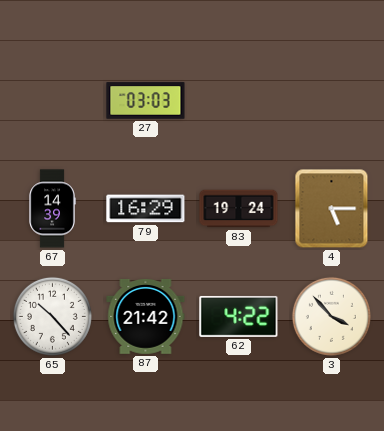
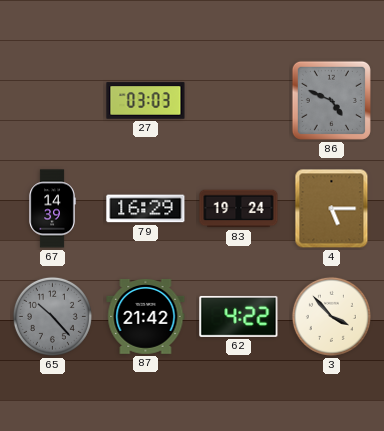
86: none -> 4:49
65 dial: white -> grey
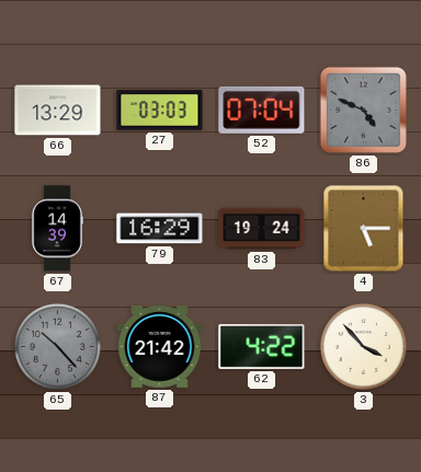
66: none -> 13:29
52: none -> 07:04
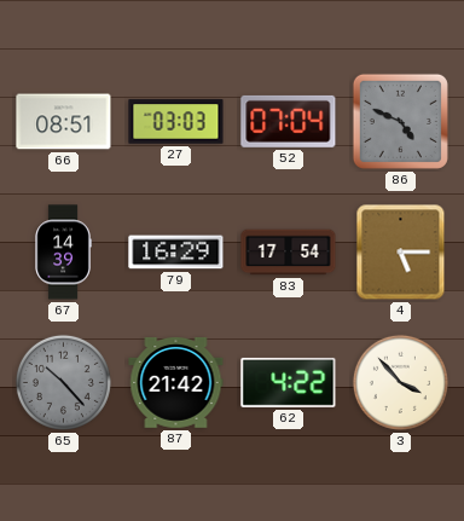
66: 13:29 -> 08:51
83: 19:24 -> 17:54
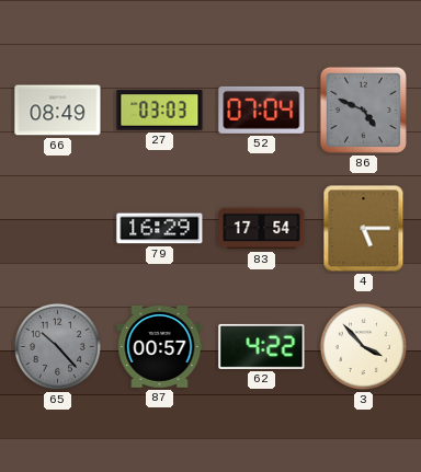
66: 08:51 -> 08:49
67: 14:39 -> none
87: 21:42 -> 00:57
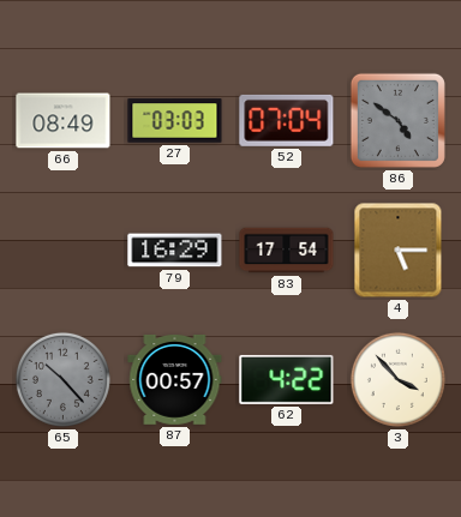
86: 4:49 -> 4:51
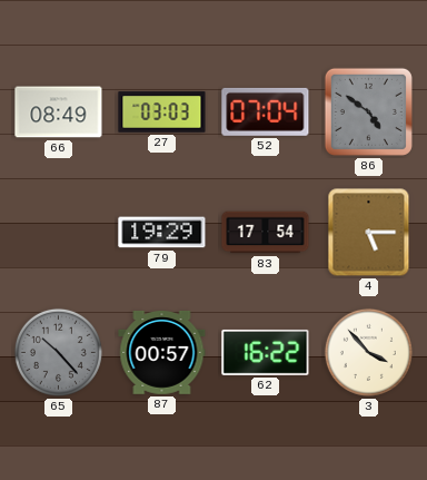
79: 16:29 -> 19:29
62: 4:22 -> 16:22
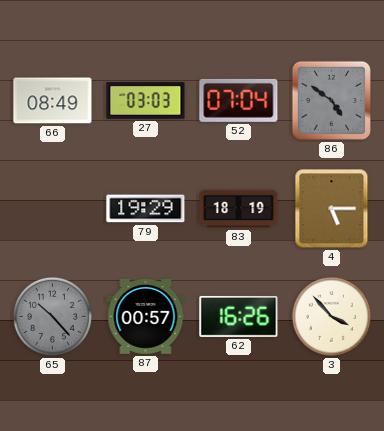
83: 17:54 -> 18:19
62: 16:22 -> 16:26
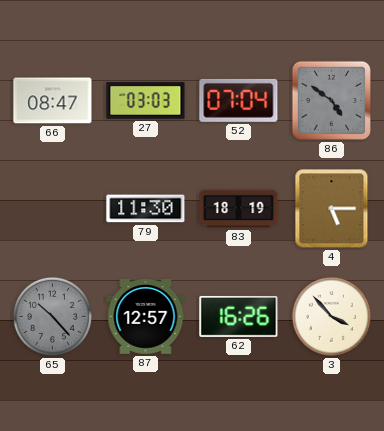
66: 08:49 -> 08:47
79: 19:29 -> 11:30
87: 00:57 -> 12:57
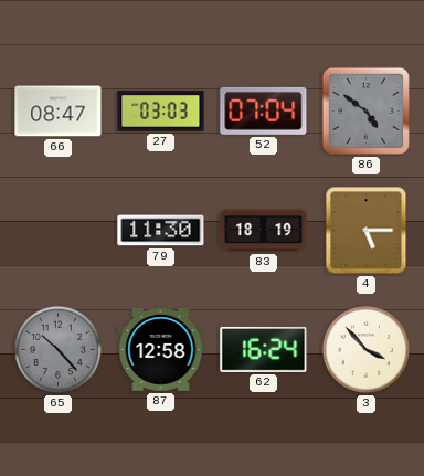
87: 12:57 -> 12:58
62: 16:26 -> 16:24
